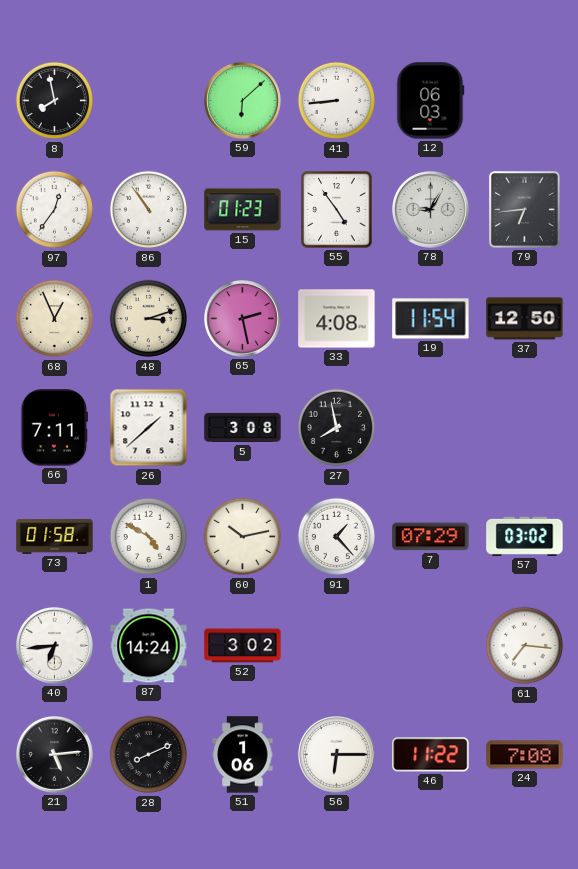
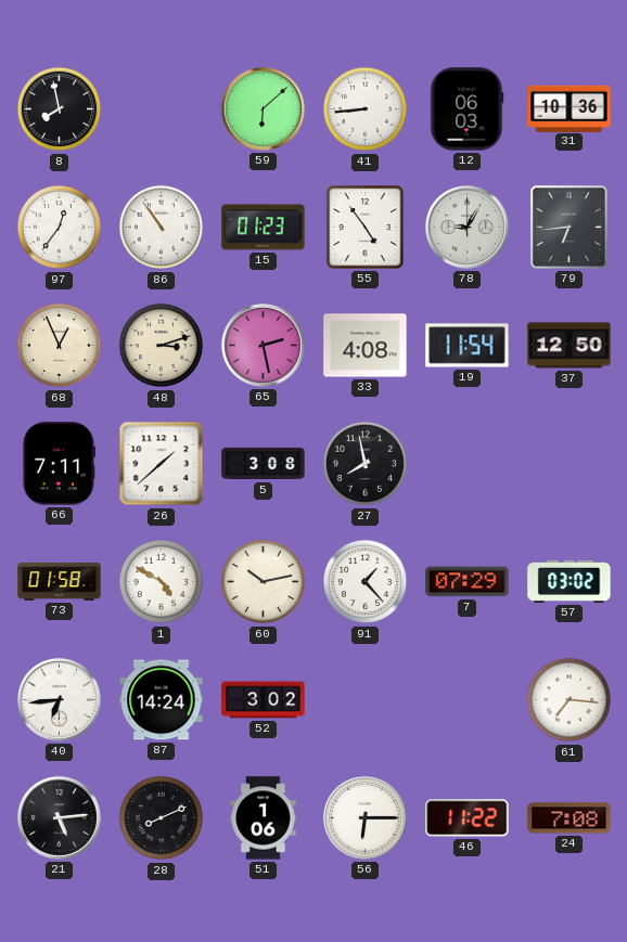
31: none -> 10:36
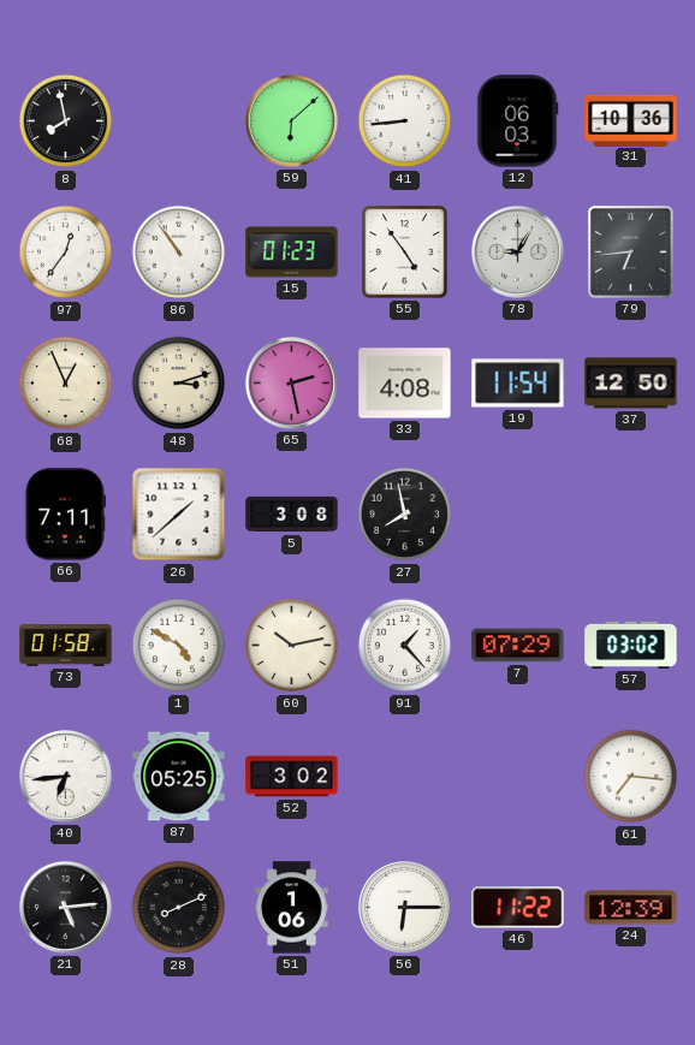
87: 14:24 -> 05:25
24: 7:08 -> 12:39
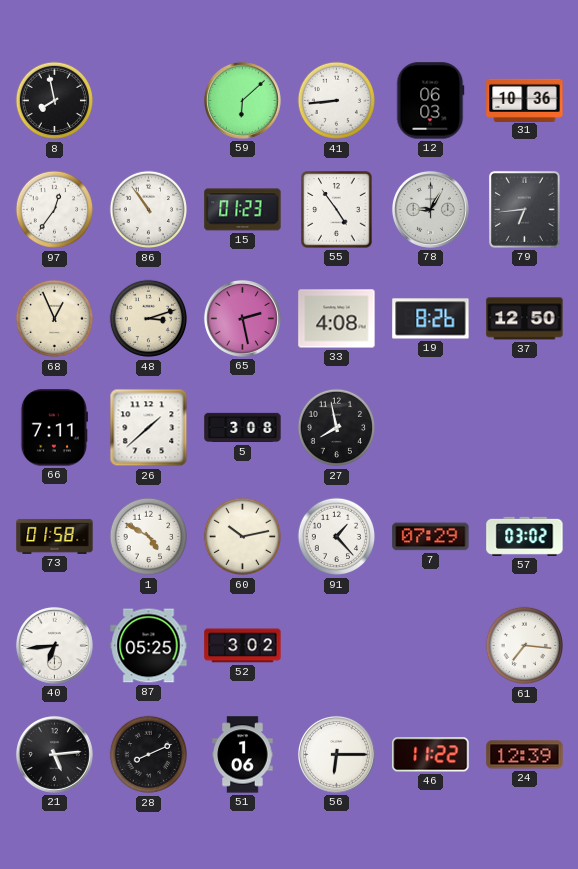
19: 11:54 -> 8:26
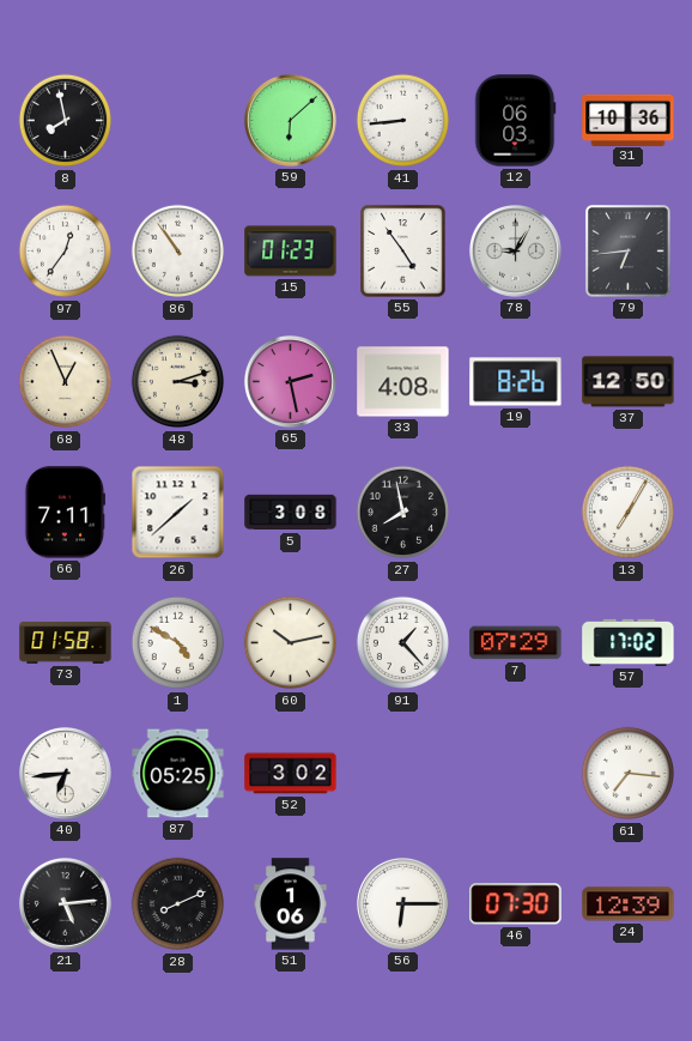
13: none -> 7:05
57: 03:02 -> 17:02
46: 11:22 -> 07:30
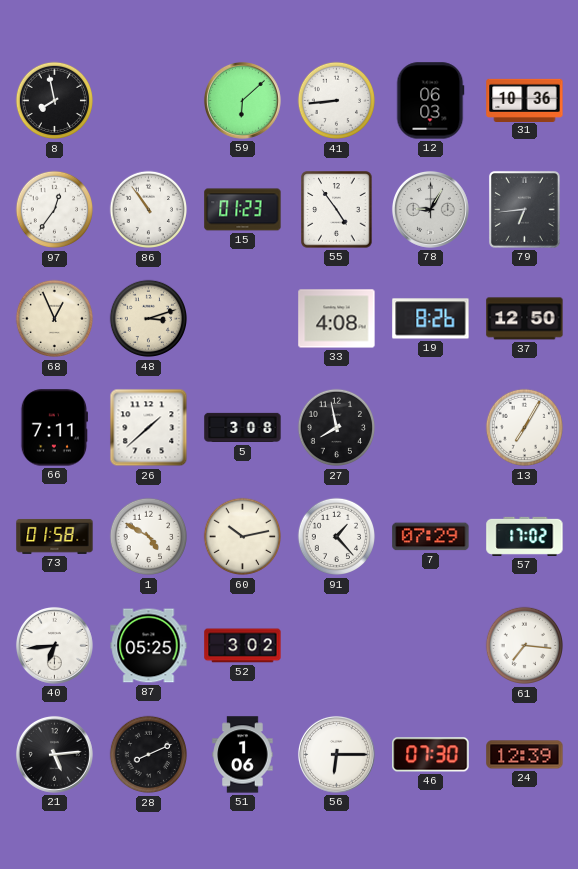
65: 2:28 -> none
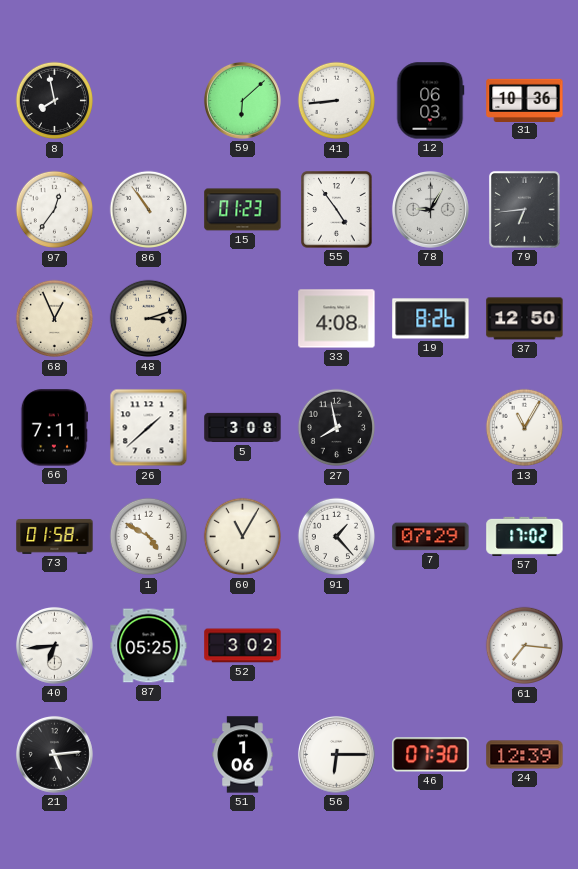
13: 7:05 -> 11:05
60: 10:13 -> 11:05
28: 8:11 -> none
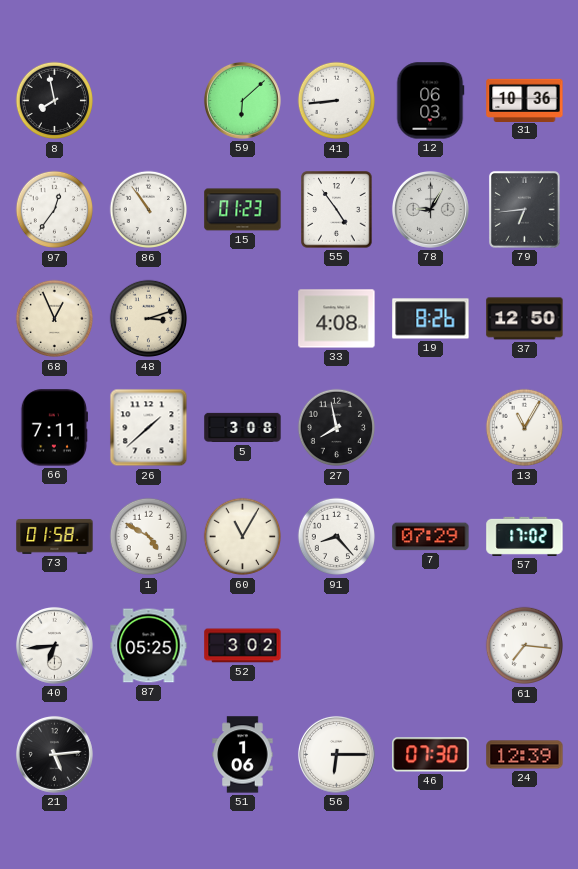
91: 1:23 -> 8:23
